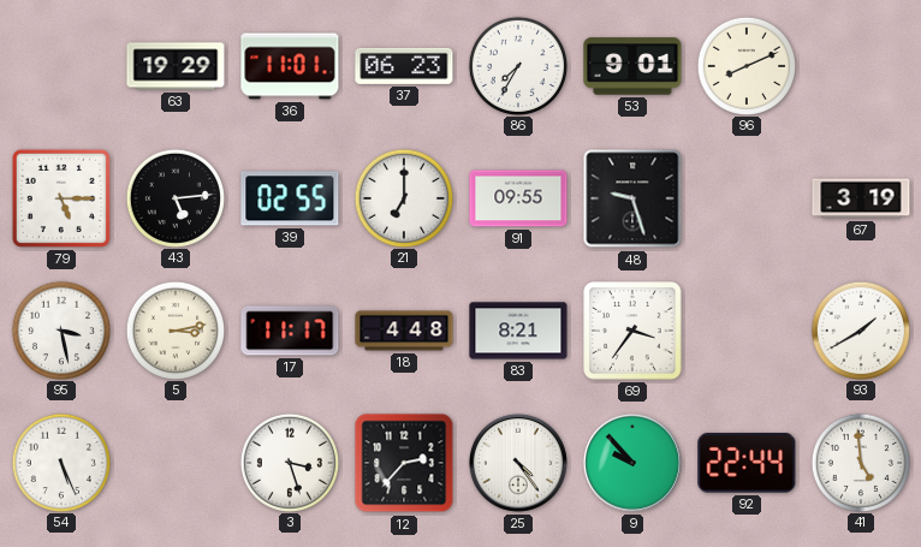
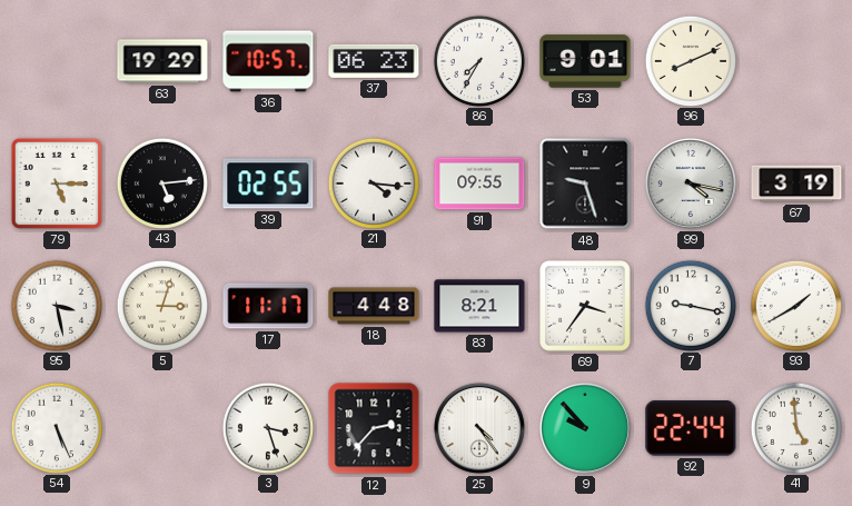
36: 11:01 -> 10:57
21: 7:00 -> 4:16
99: none -> 4:17
5: 3:13 -> 3:03
7: none -> 9:17
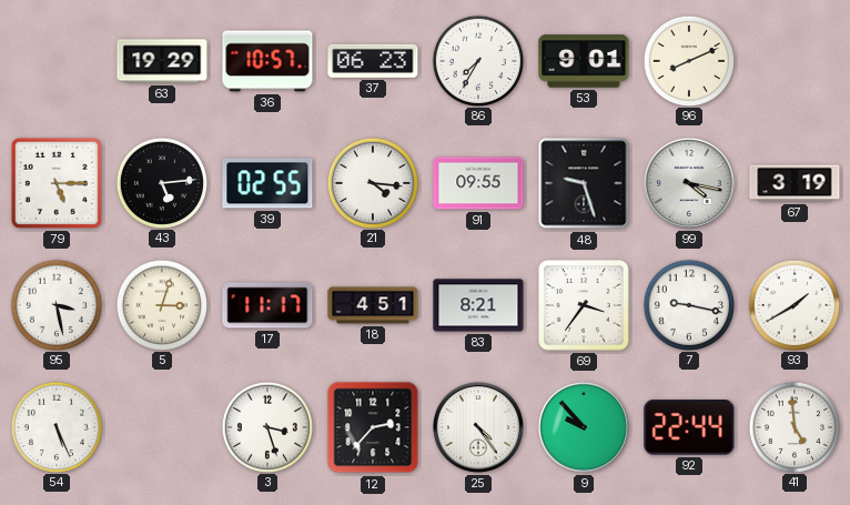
18: 4:48 -> 4:51
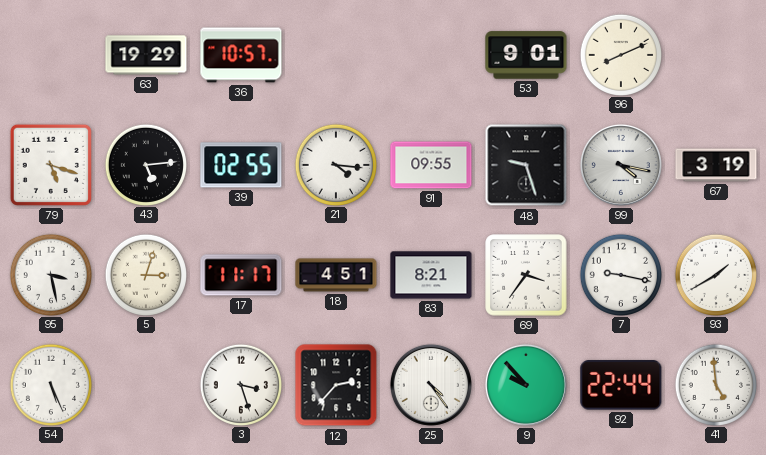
37: 06:23 -> none
86: 7:35 -> none
79: 5:15 -> 5:18
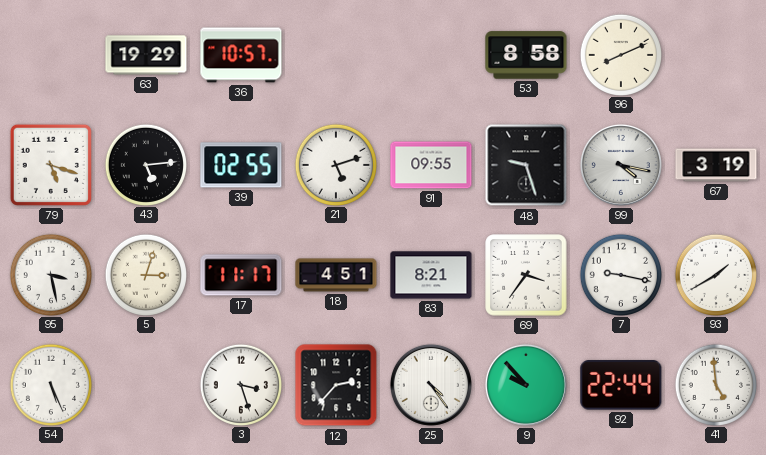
53: 9:01 -> 8:58
21: 4:16 -> 5:12
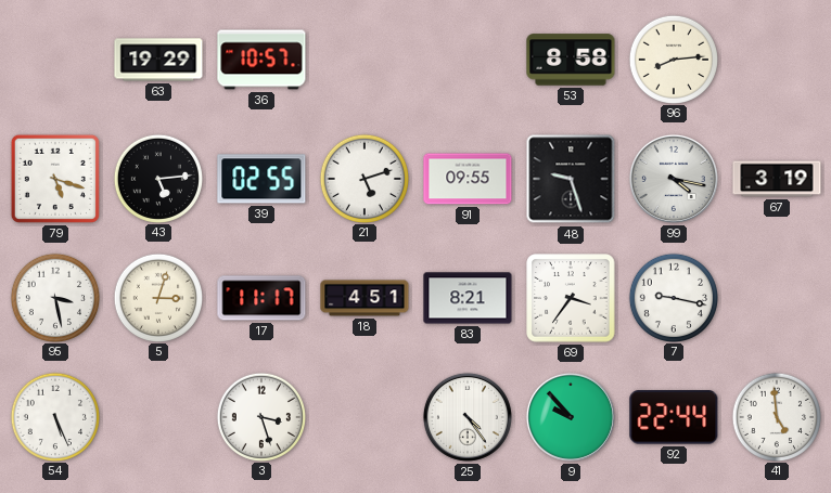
96: 8:11 -> 8:14
93: 1:40 -> none
12: 2:37 -> none
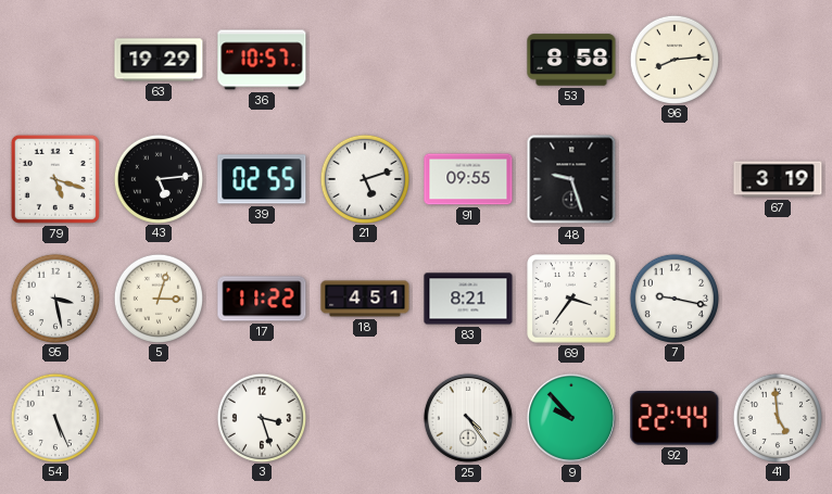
99: 4:17 -> none
17: 11:17 -> 11:22
